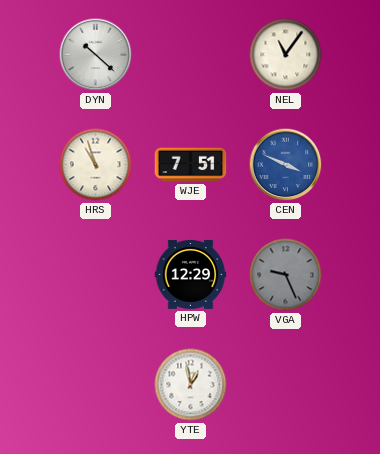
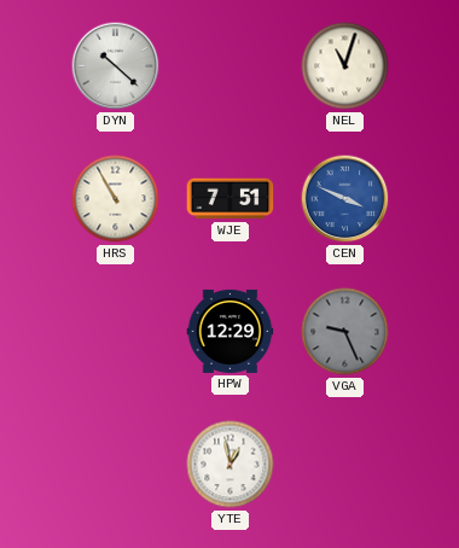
NEL: 11:06 -> 11:03
HRS: 10:57 -> 10:55
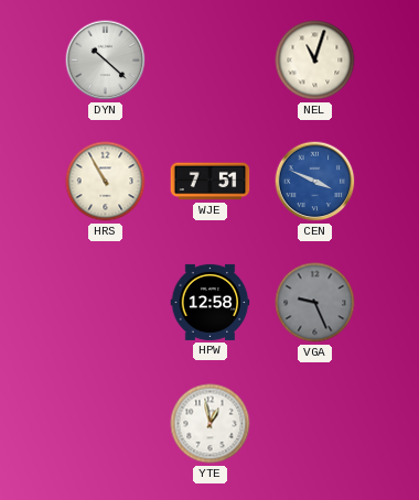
HPW: 12:29 -> 12:58
